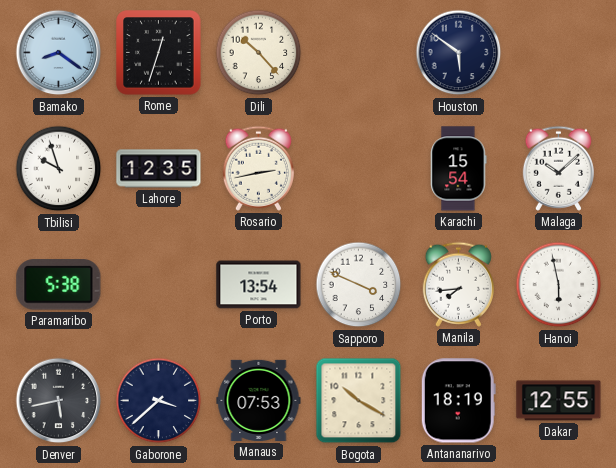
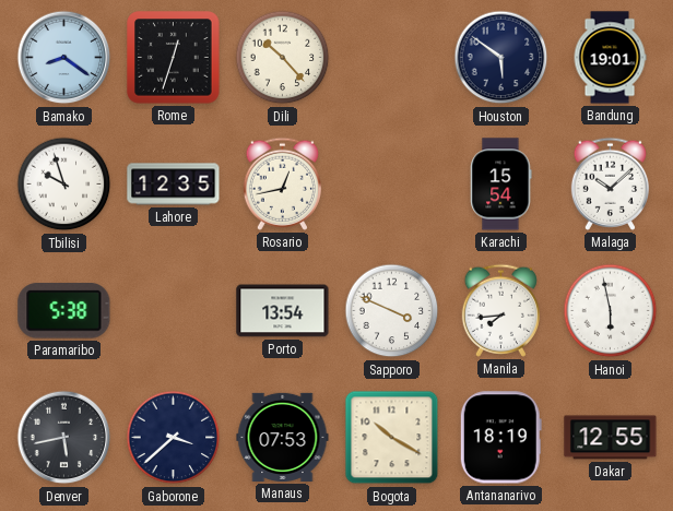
Bandung: none -> 19:01
Rosario: 2:43 -> 12:43
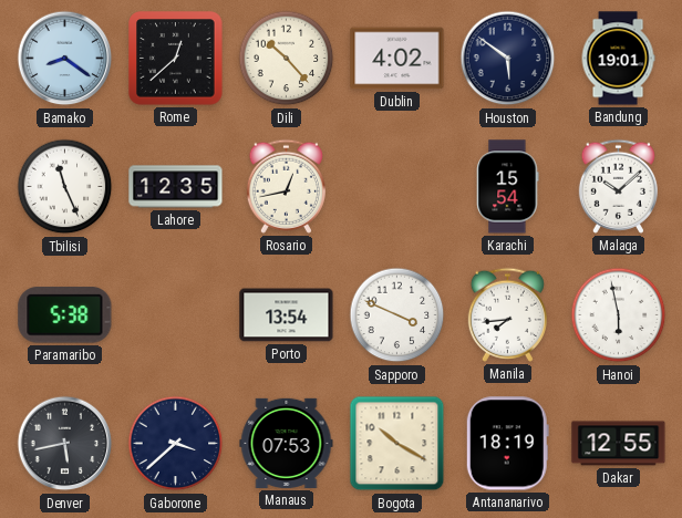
Rome: 12:33 -> 12:38
Dublin: none -> 4:02
Tbilisi: 9:57 -> 11:26
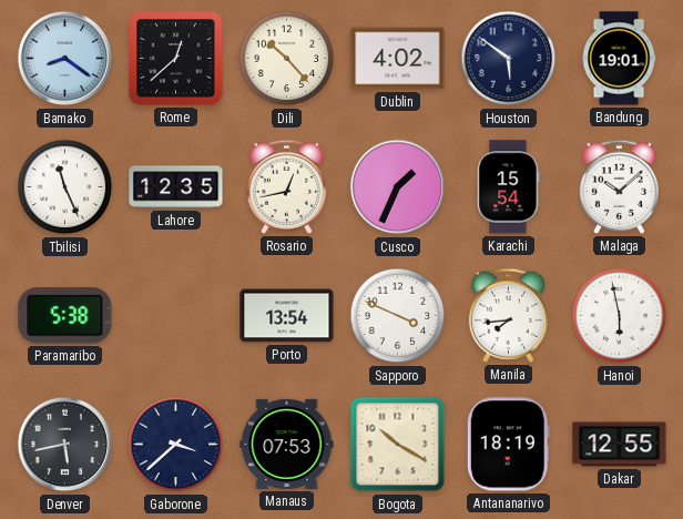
Cusco: none -> 1:34
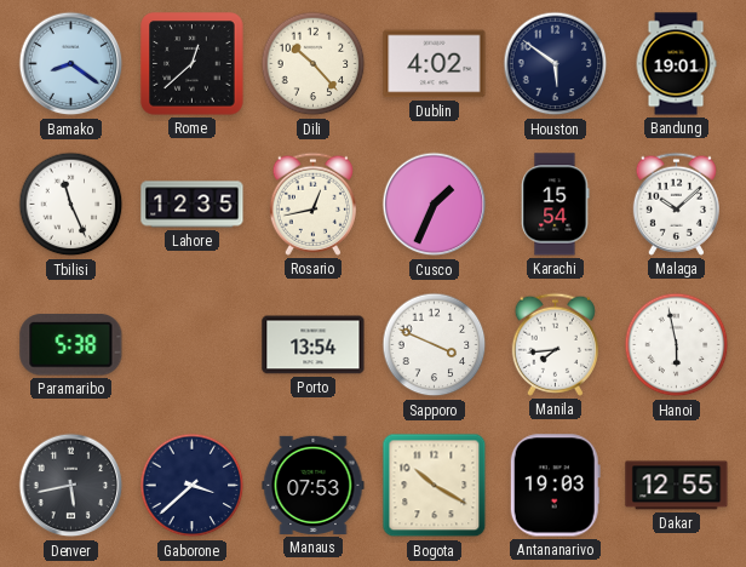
Antananarivo: 18:19 -> 19:03
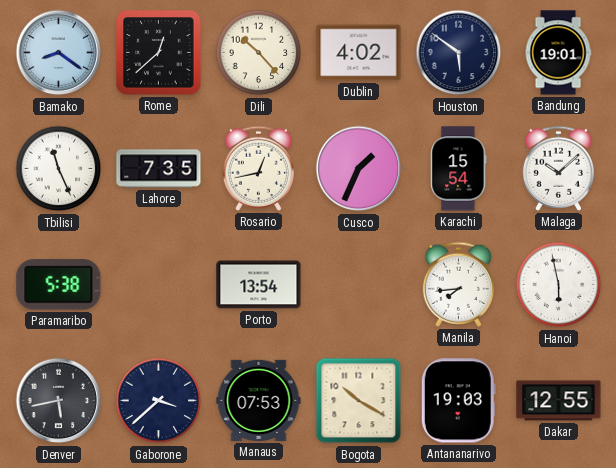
Lahore: 12:35 -> 7:35
Sapporo: 3:49 -> none
